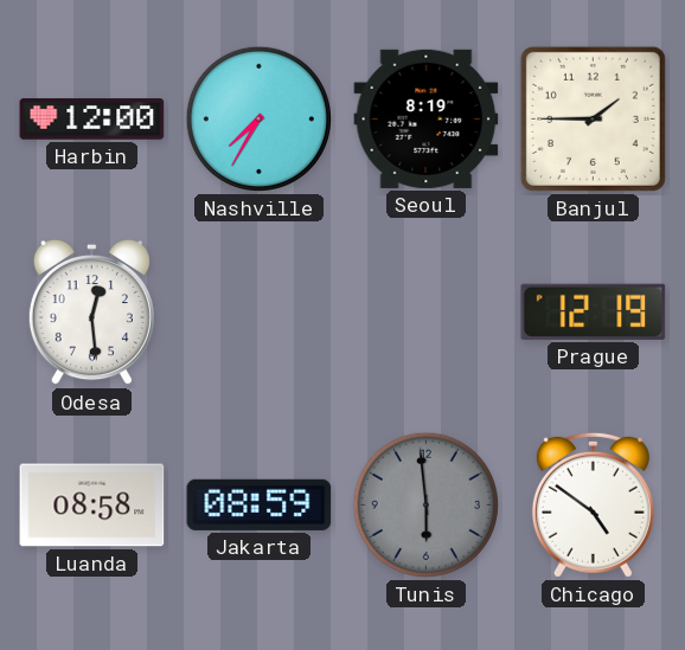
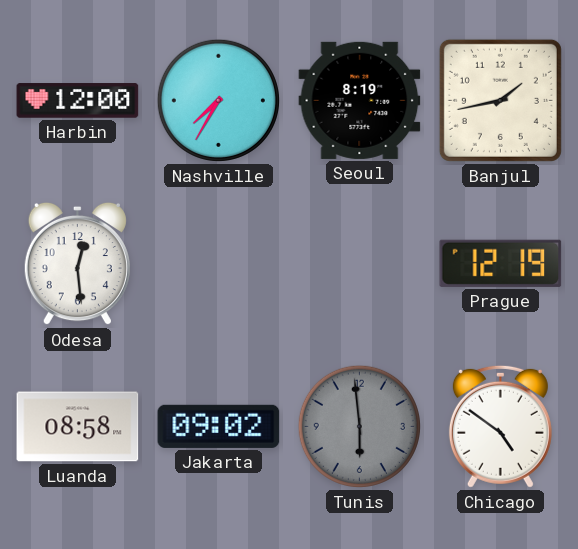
Banjul: 1:45 -> 1:43
Jakarta: 08:59 -> 09:02
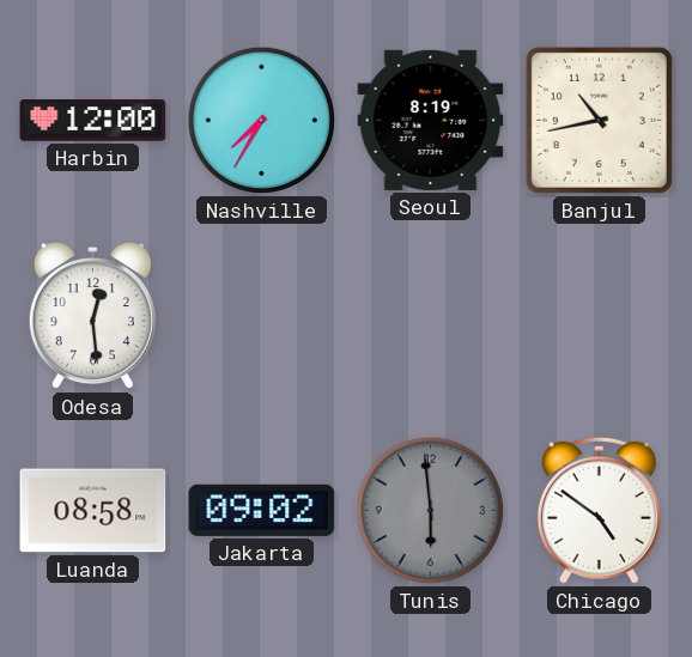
Banjul: 1:43 -> 10:43
Prague: 12:19 -> none
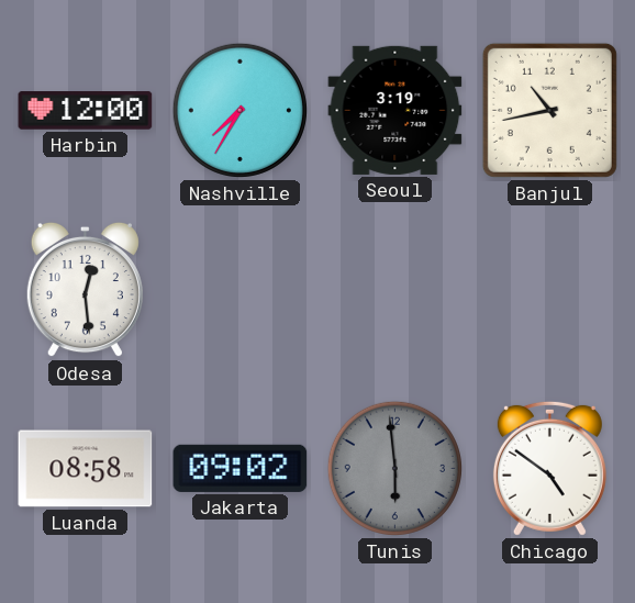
Seoul: 8:19 -> 3:19
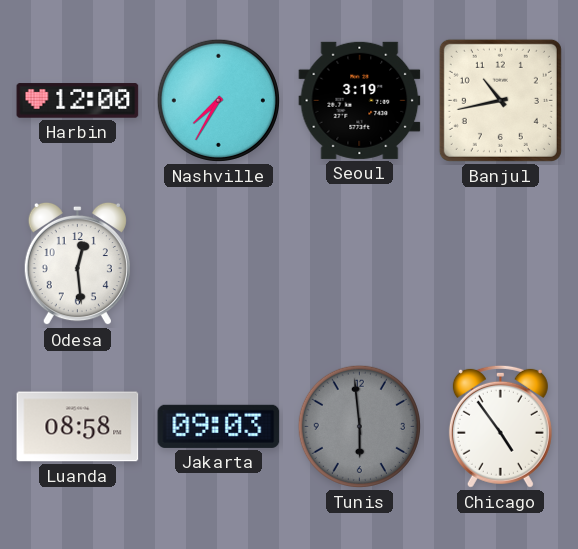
Jakarta: 09:02 -> 09:03
Chicago: 4:51 -> 4:54
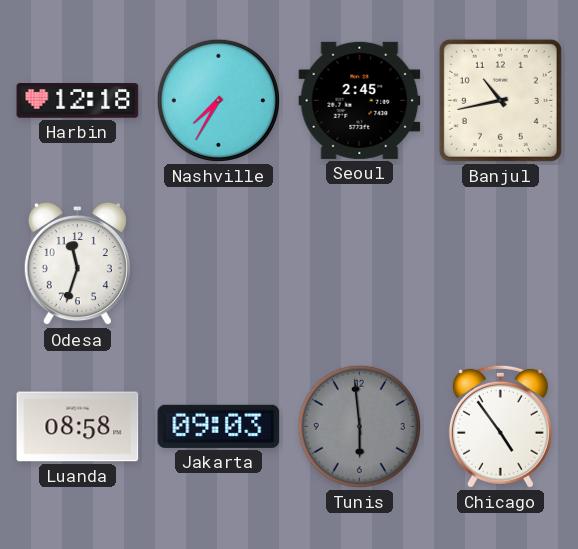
Harbin: 12:00 -> 12:18
Seoul: 3:19 -> 2:45
Odesa: 12:29 -> 11:33
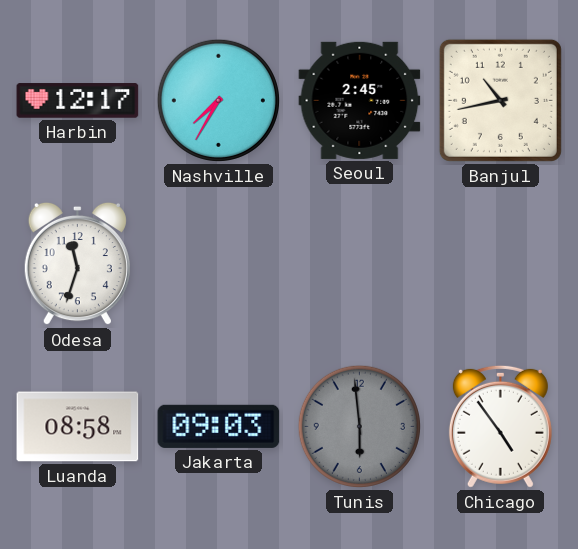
Harbin: 12:18 -> 12:17
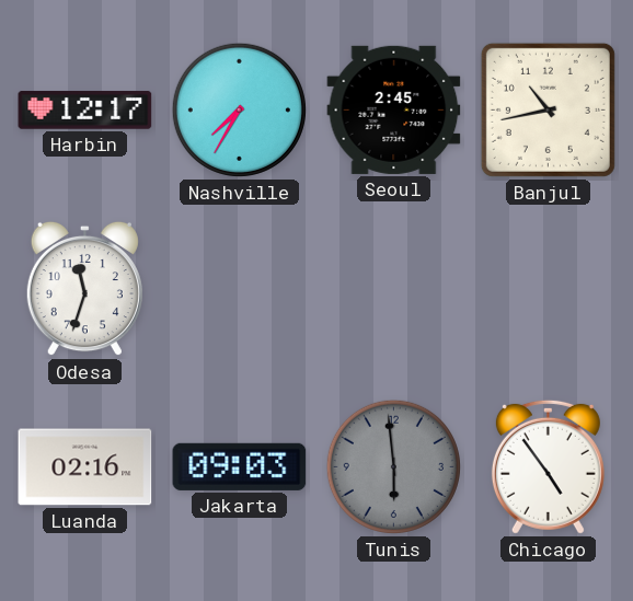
Luanda: 08:58 -> 02:16
